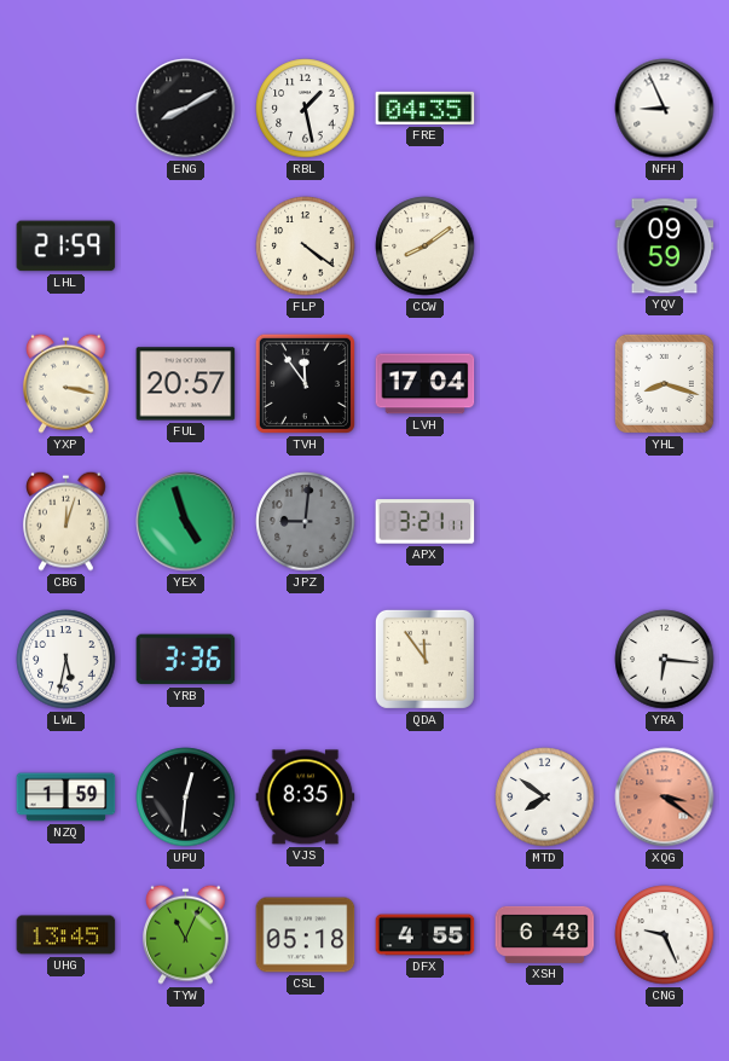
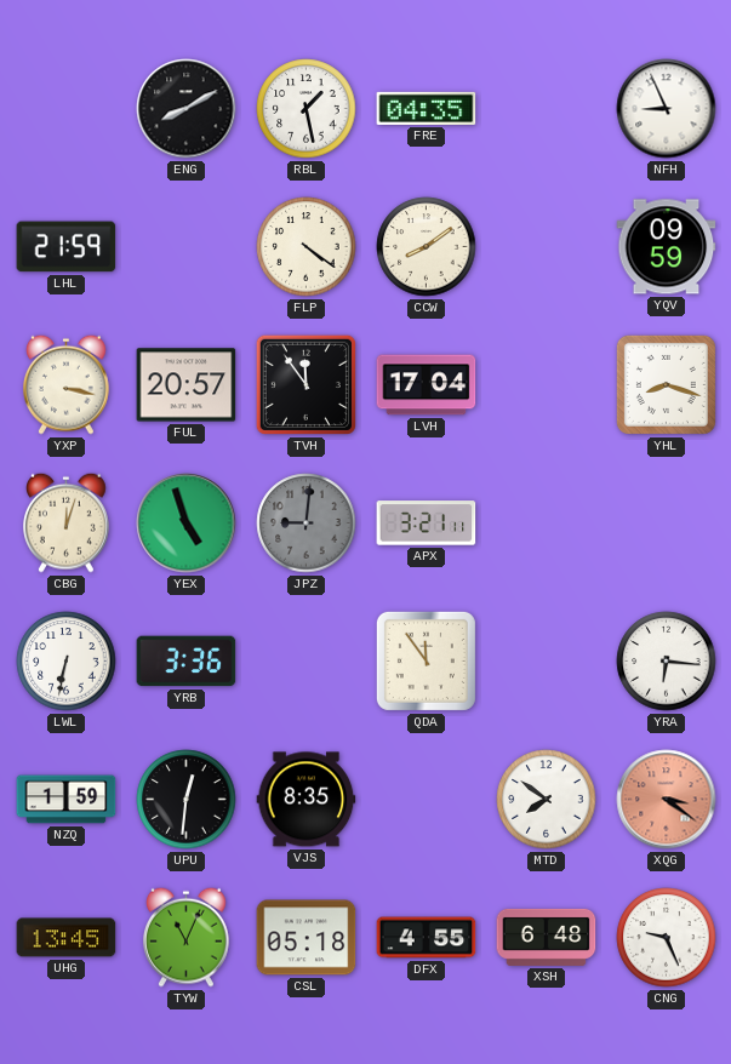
LWL: 5:32 -> 6:32
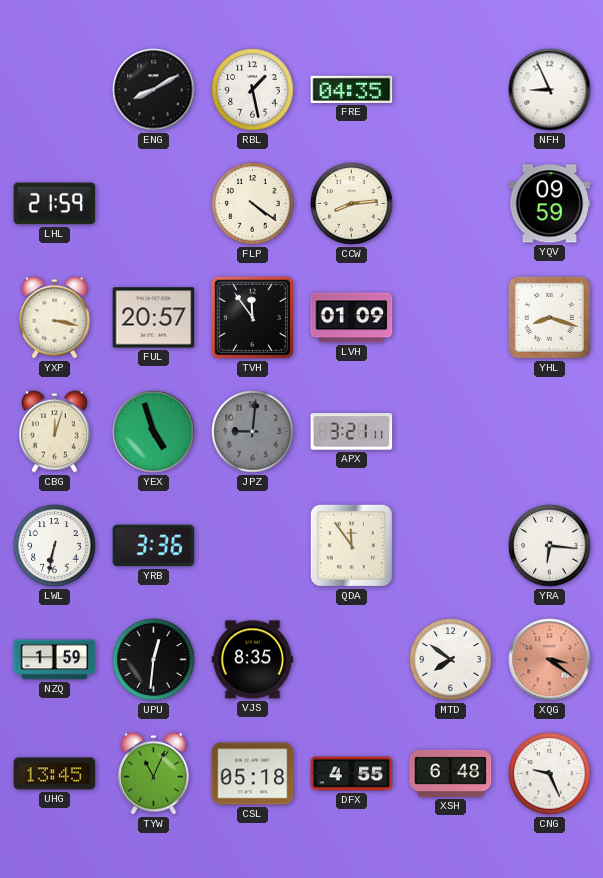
CCW: 8:09 -> 8:14
LVH: 17:04 -> 01:09
